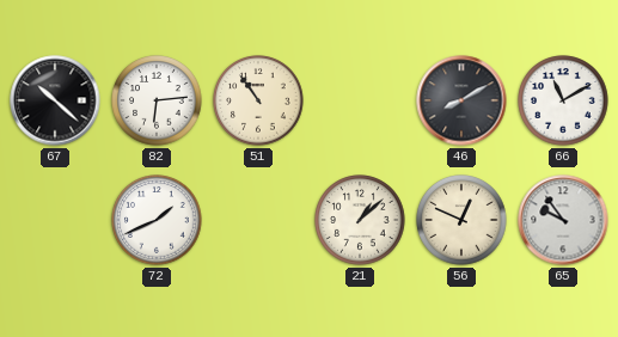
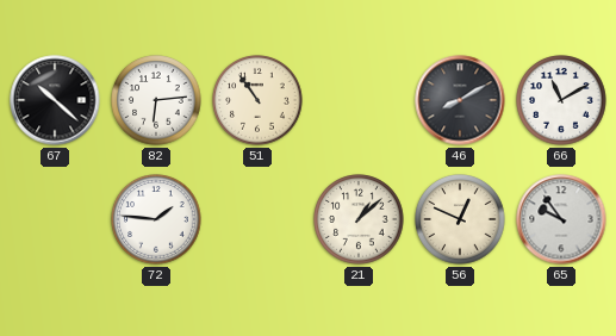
72: 1:41 -> 1:46
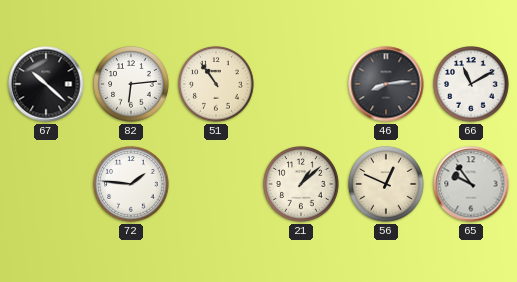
46: 8:10 -> 8:14
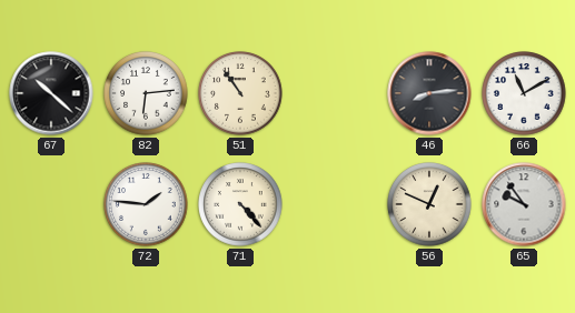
71: none -> 4:23
21: 1:08 -> none
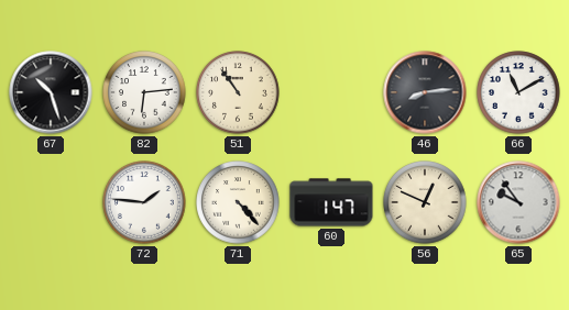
67: 10:22 -> 10:27
60: none -> 1:47
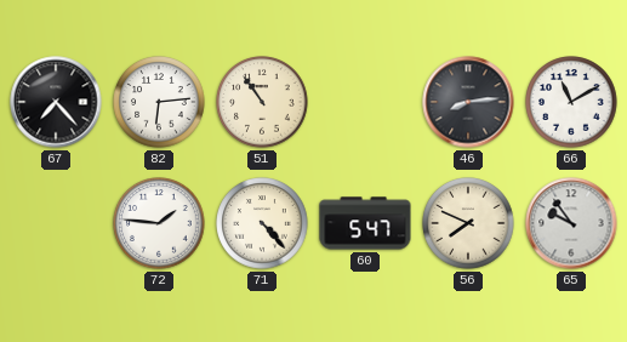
67: 10:27 -> 7:23
60: 1:47 -> 5:47
56: 12:49 -> 7:49
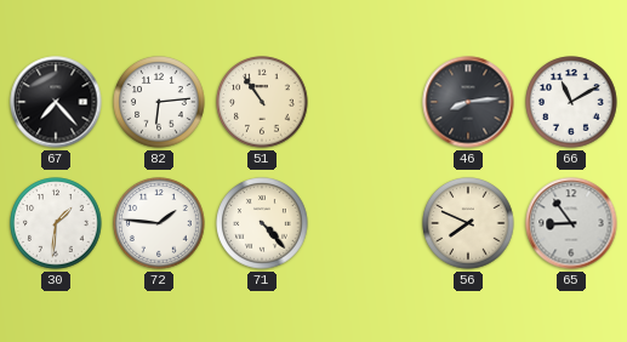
30: none -> 1:31
60: 5:47 -> none
65: 9:54 -> 8:54
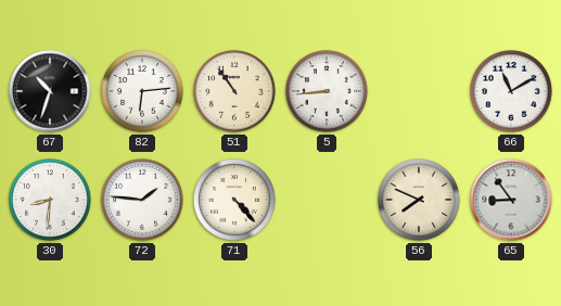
67: 7:23 -> 10:33
5: none -> 8:44
46: 8:14 -> none
30: 1:31 -> 8:31
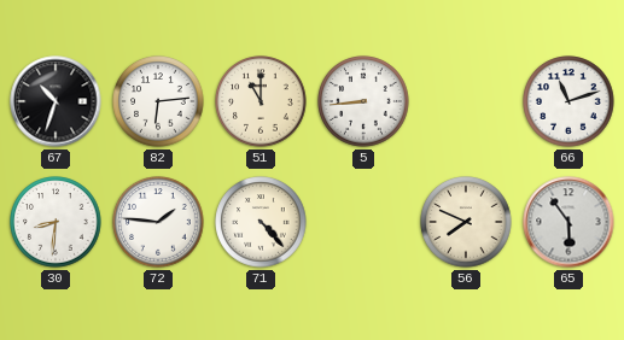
51: 10:54 -> 11:00
66: 11:10 -> 11:12
65: 8:54 -> 5:54
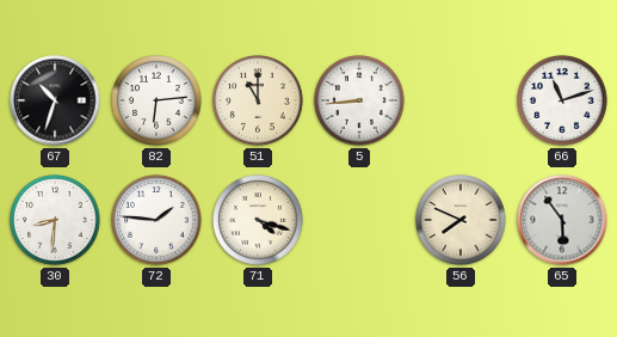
71: 4:23 -> 4:18
